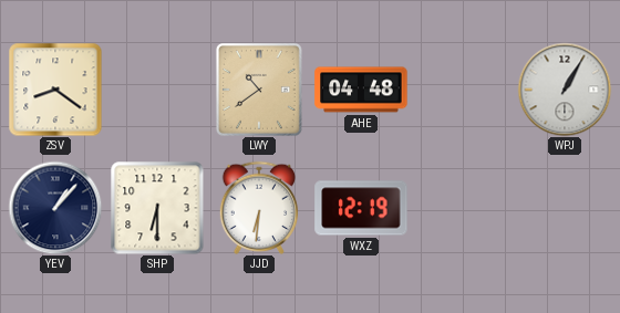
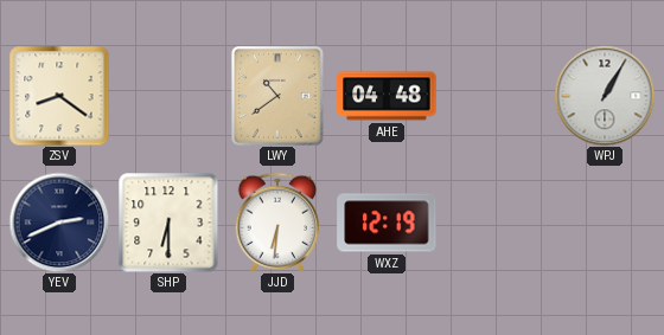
YEV: 1:07 -> 2:41
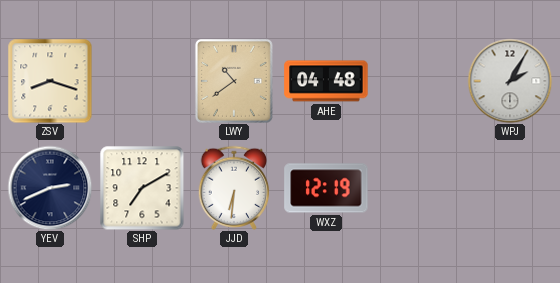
ZSV: 8:21 -> 8:18
WPJ: 1:05 -> 2:05
SHP: 6:30 -> 7:10
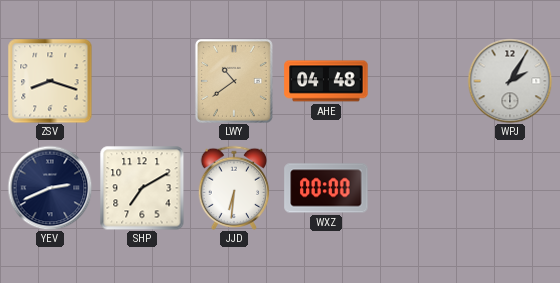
WXZ: 12:19 -> 00:00
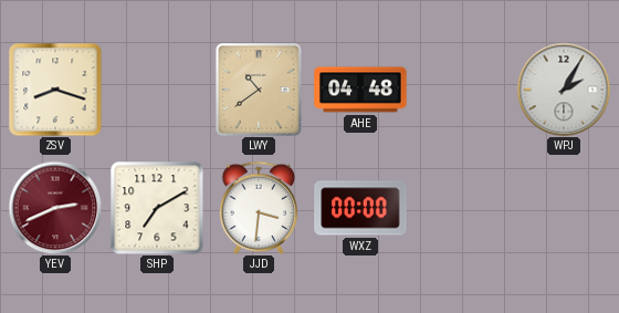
YEV dial: navy -> burgundy
JJD: 6:31 -> 3:31
